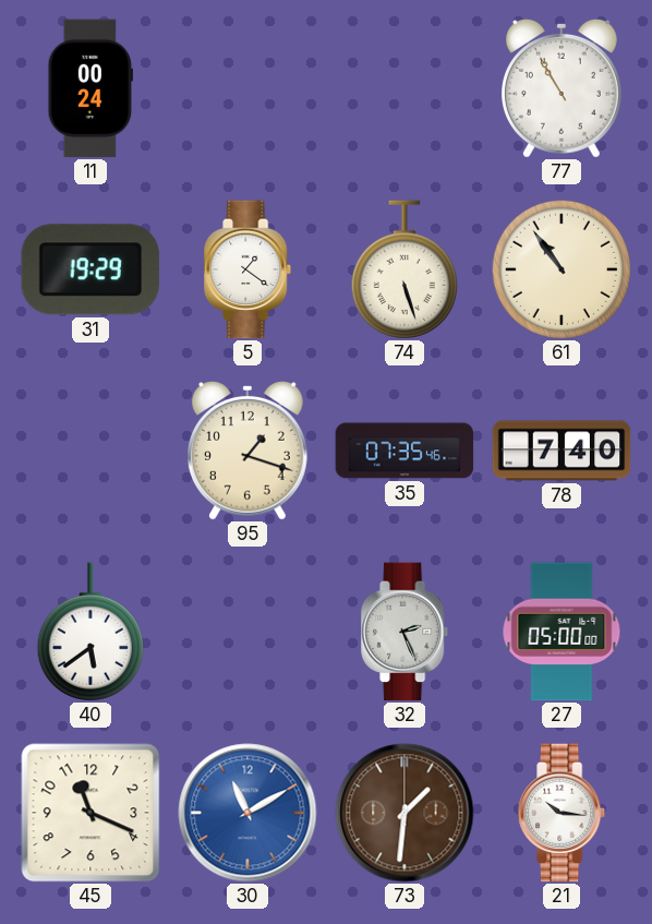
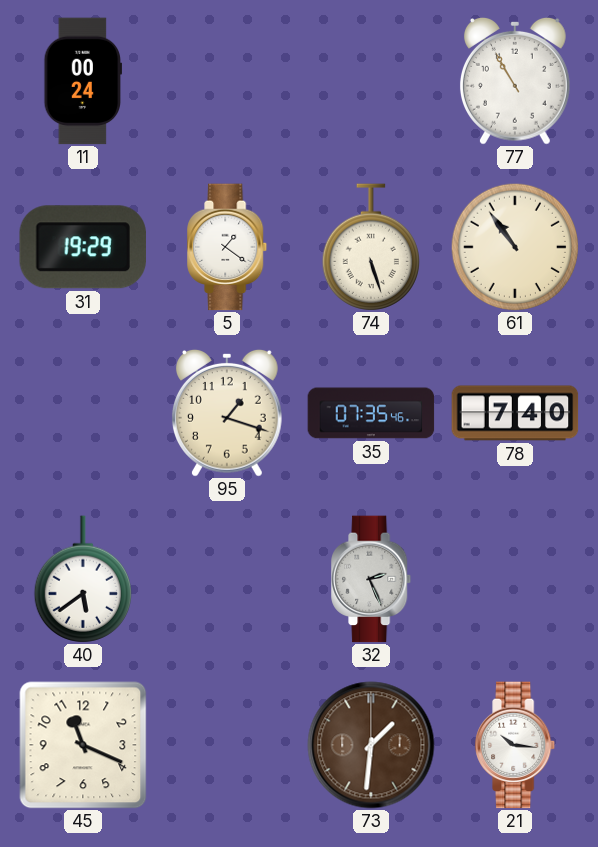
27: 05:00 -> none
30: 11:10 -> none
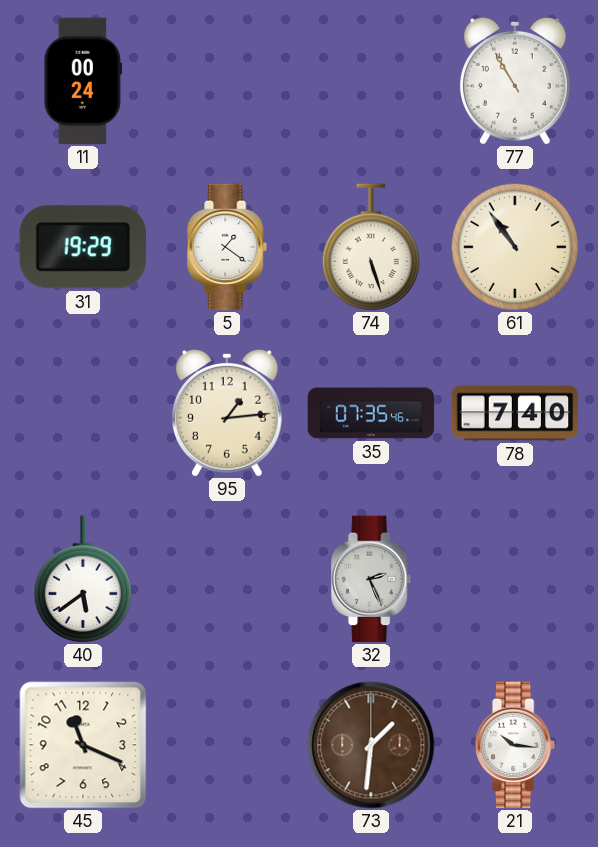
95: 1:18 -> 1:14
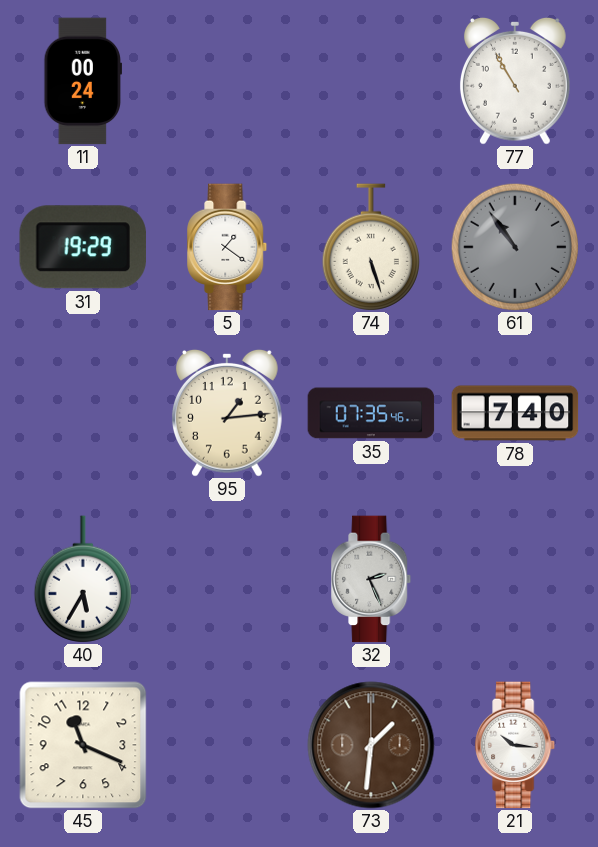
61 dial: cream -> grey
40: 5:39 -> 5:35
